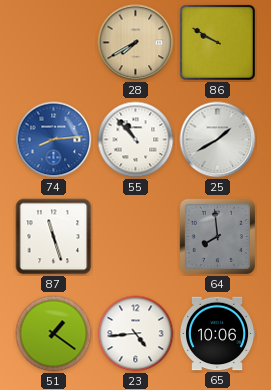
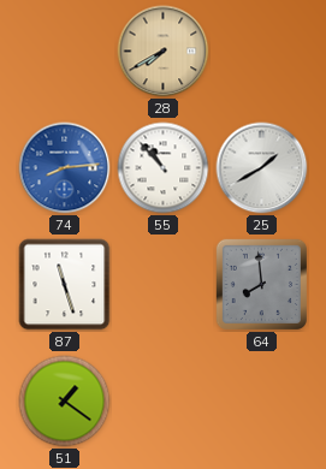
86: 9:50 -> none
23: 4:44 -> none
65: 10:06 -> none
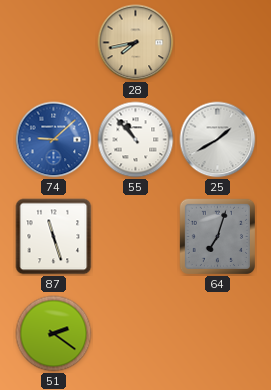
28: 7:40 -> 7:43
74: 8:14 -> 9:08
64: 7:59 -> 7:03
51: 1:21 -> 2:21
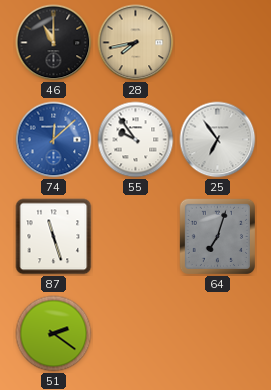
46: none -> 11:00
74: 9:08 -> 12:08
55: 10:53 -> 9:54
25: 1:40 -> 6:54
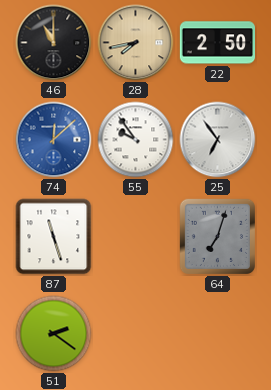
22: none -> 2:50
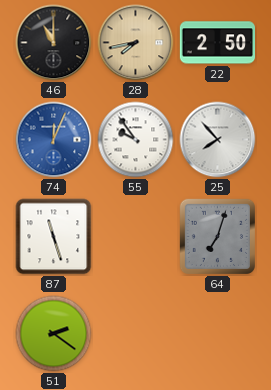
74: 12:08 -> 12:04
25: 6:54 -> 7:53
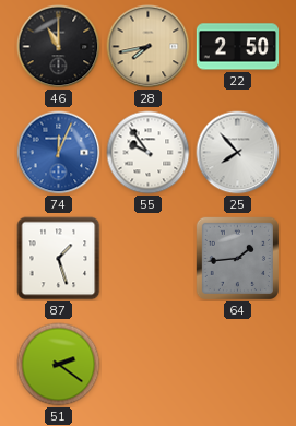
87: 11:27 -> 1:27
64: 7:03 -> 1:44
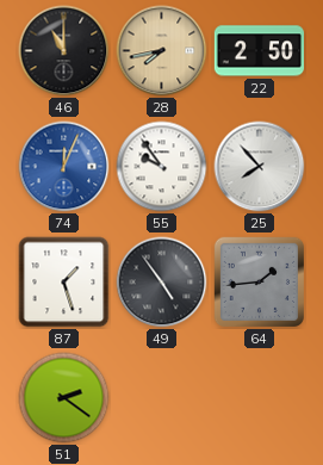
49: none -> 4:54
